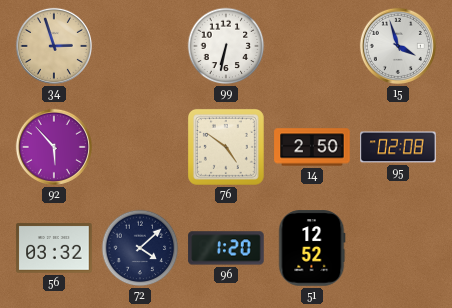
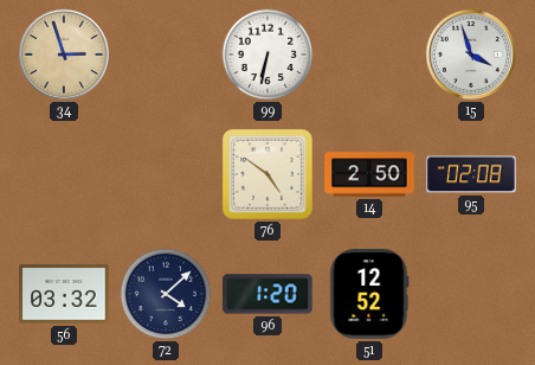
92: 5:53 -> none
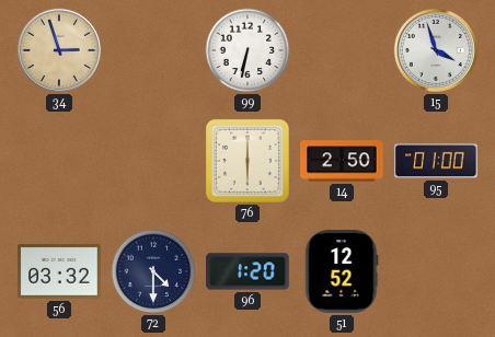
76: 4:51 -> 6:00
95: 02:08 -> 01:00
72: 4:08 -> 4:30
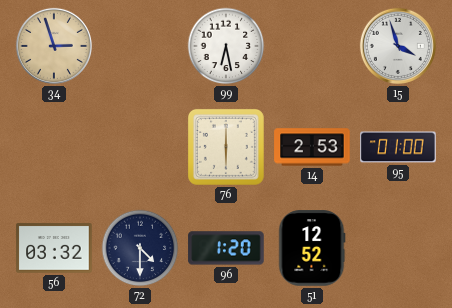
99: 6:32 -> 6:28
14: 2:50 -> 2:53
